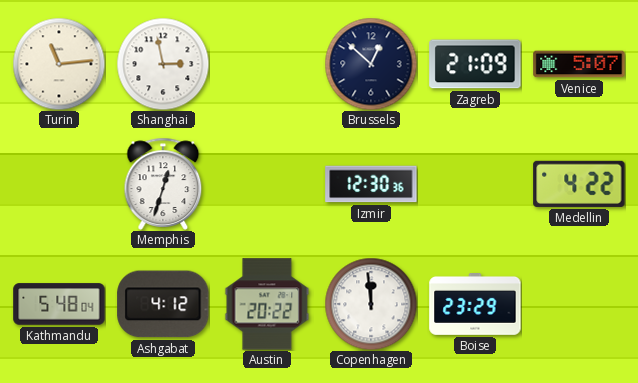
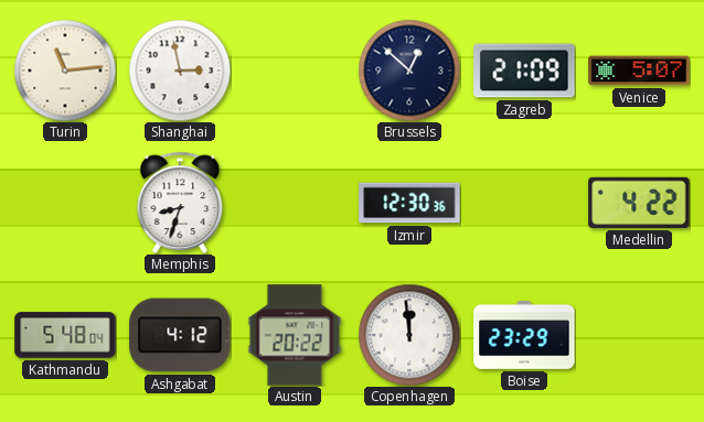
Memphis: 12:33 -> 8:33
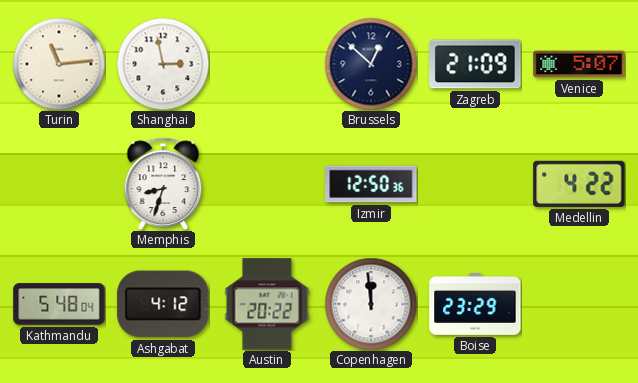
Izmir: 12:30 -> 12:50
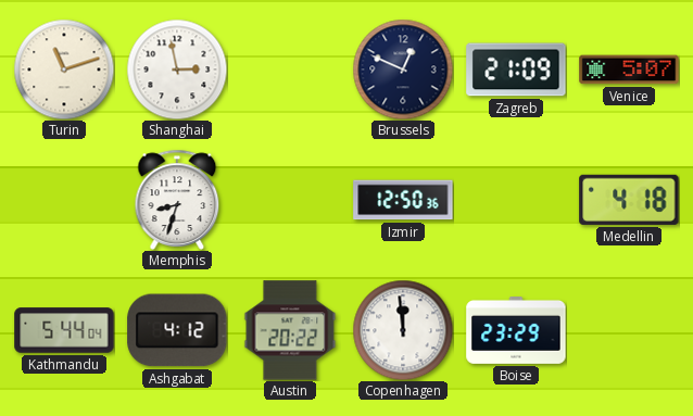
Turin: 11:14 -> 11:12
Brussels: 12:52 -> 12:49
Medellin: 4:22 -> 4:18
Kathmandu: 5:48 -> 5:44
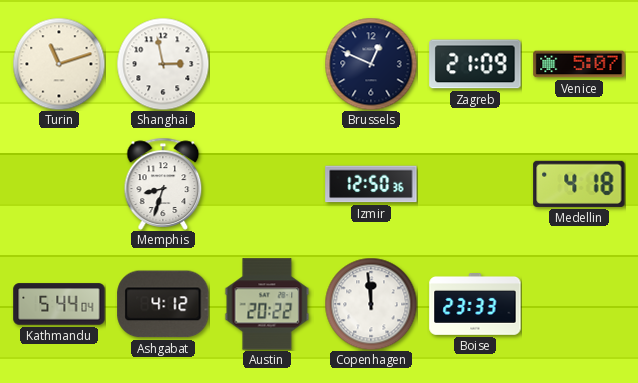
Boise: 23:29 -> 23:33
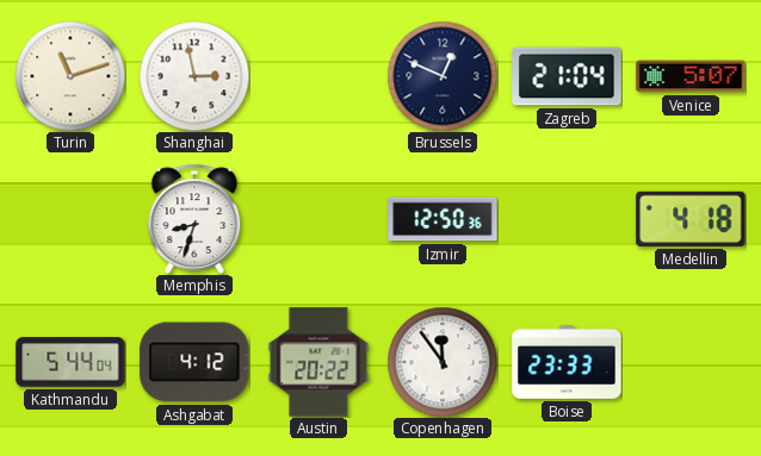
Zagreb: 21:09 -> 21:04
Copenhagen: 11:59 -> 11:54
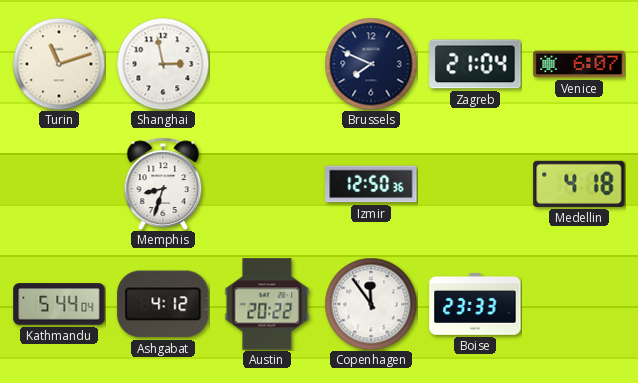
Brussels: 12:49 -> 7:49
Venice: 5:07 -> 6:07
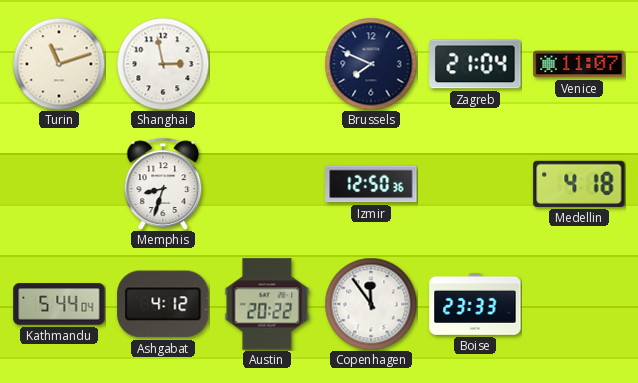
Venice: 6:07 -> 11:07
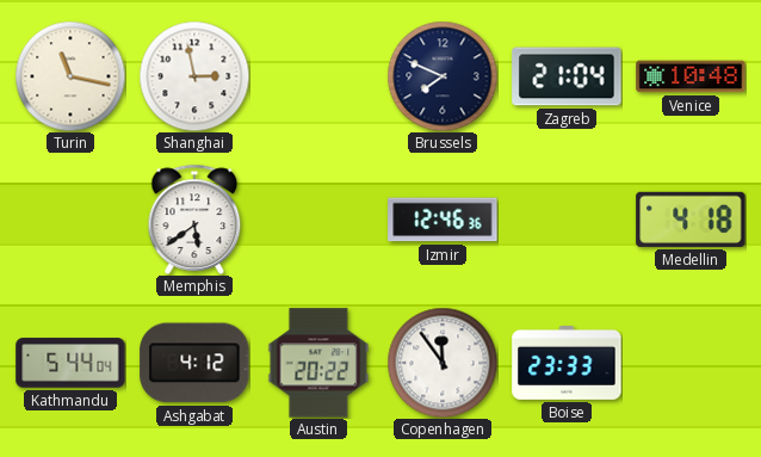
Turin: 11:12 -> 11:17
Venice: 11:07 -> 10:48
Memphis: 8:33 -> 5:39
Izmir: 12:50 -> 12:46
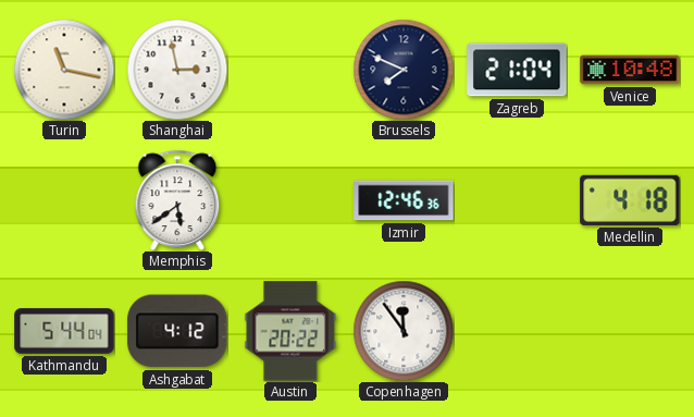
Boise: 23:33 -> none
